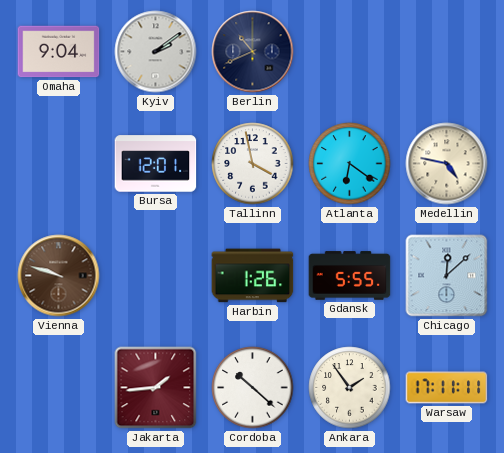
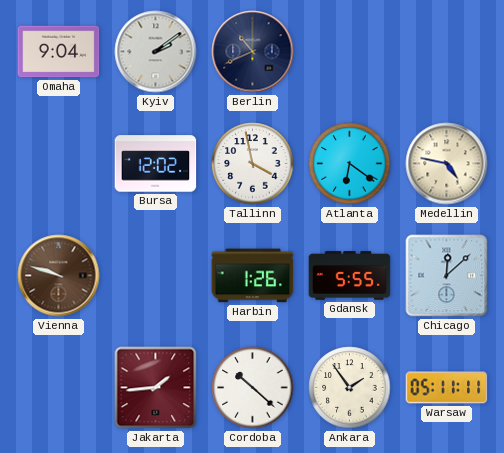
Bursa: 12:01 -> 12:02
Warsaw: 17:11 -> 05:11
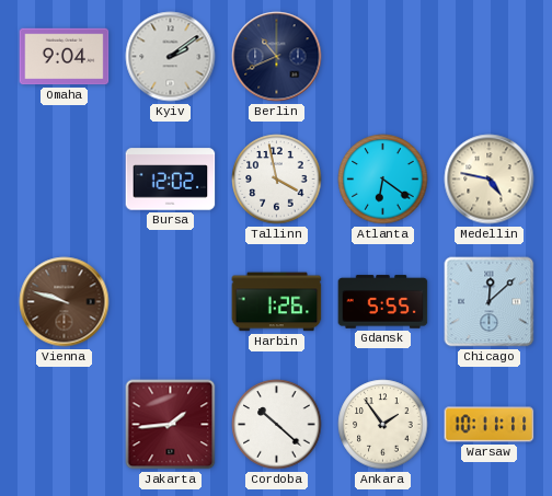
Warsaw: 05:11 -> 10:11
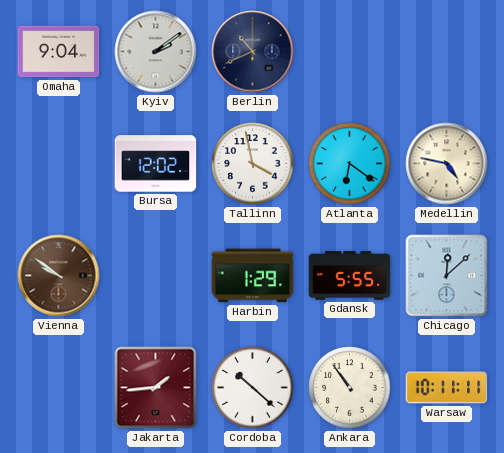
Vienna: 9:48 -> 9:51
Harbin: 1:26 -> 1:29
Ankara: 1:54 -> 10:54
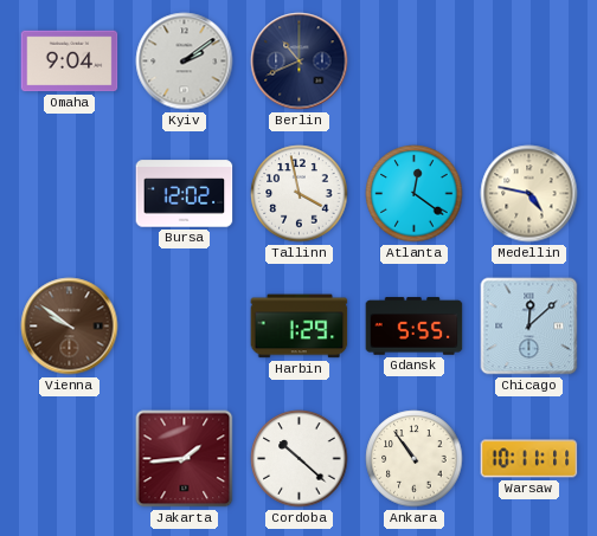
Atlanta: 6:21 -> 12:21
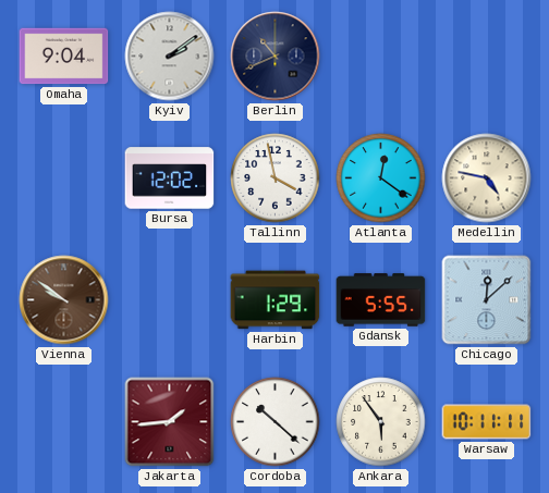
Ankara: 10:54 -> 5:54
